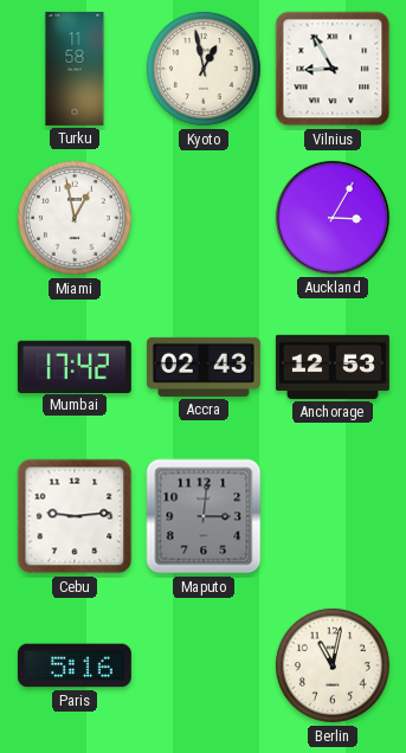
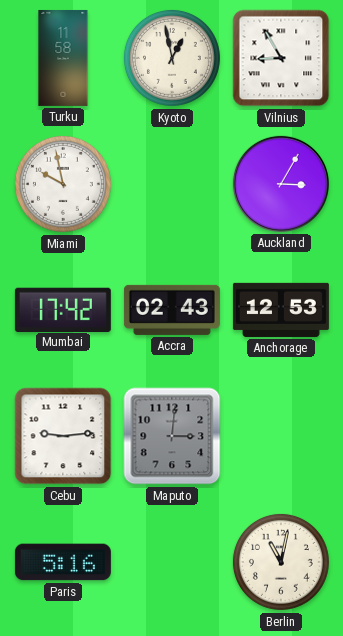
Miami: 12:58 -> 9:58
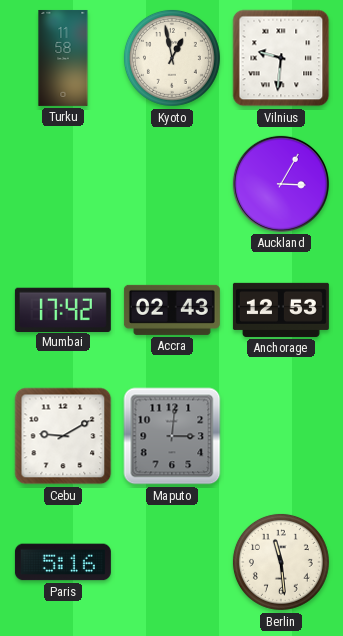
Vilnius: 8:55 -> 9:31
Miami: 9:58 -> none
Cebu: 9:14 -> 9:10
Berlin: 11:02 -> 11:29
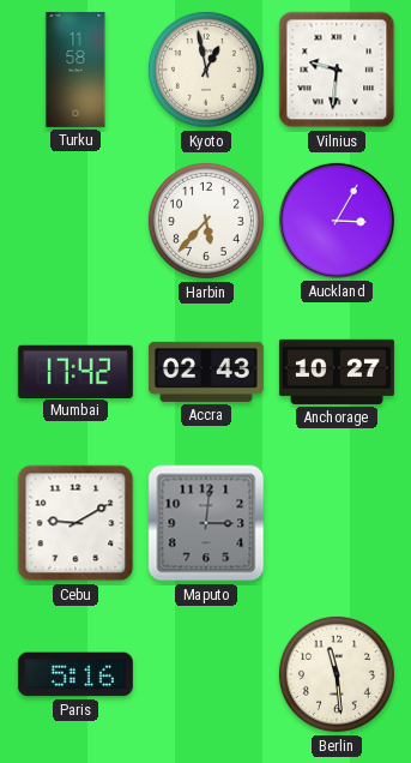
Harbin: none -> 5:37
Anchorage: 12:53 -> 10:27
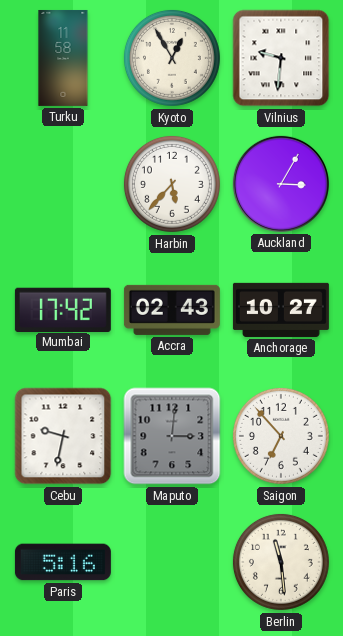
Kyoto: 12:58 -> 12:55
Cebu: 9:10 -> 9:32
Saigon: none -> 6:53
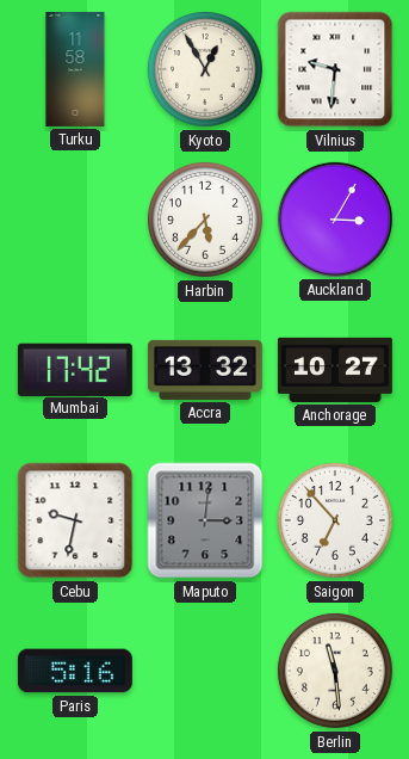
Accra: 02:43 -> 13:32
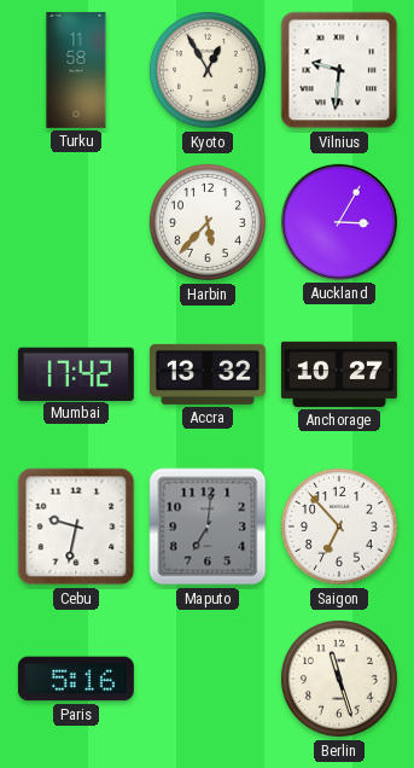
Maputo: 3:01 -> 7:01
Berlin: 11:29 -> 11:27
